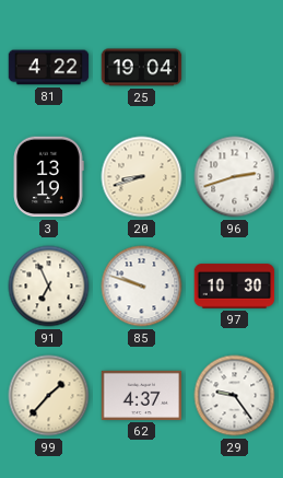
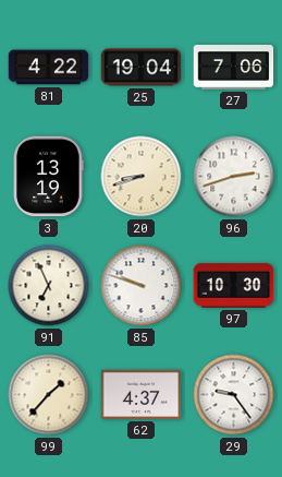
27: none -> 7:06
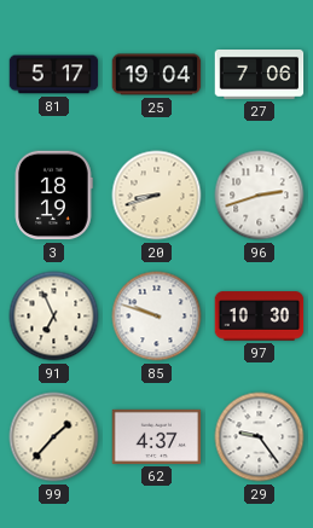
81: 4:22 -> 5:17
3: 13:19 -> 18:19
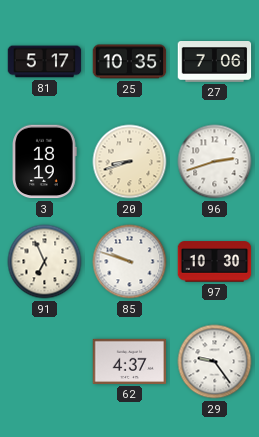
25: 19:04 -> 10:35
99: 1:37 -> none
